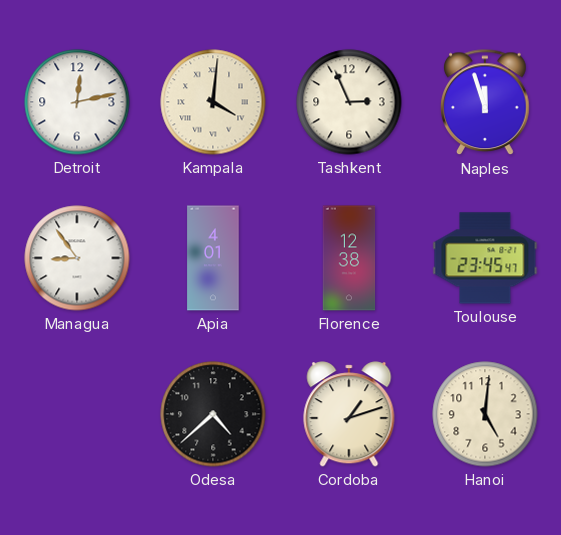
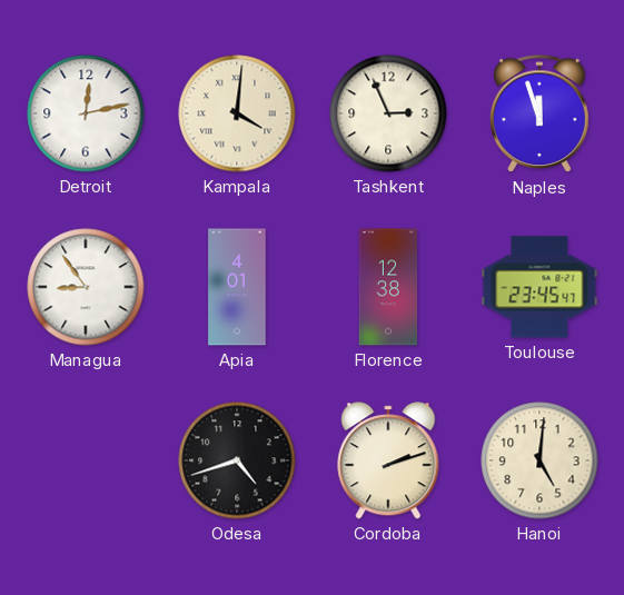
Odesa: 4:38 -> 4:42
Cordoba: 1:12 -> 2:12
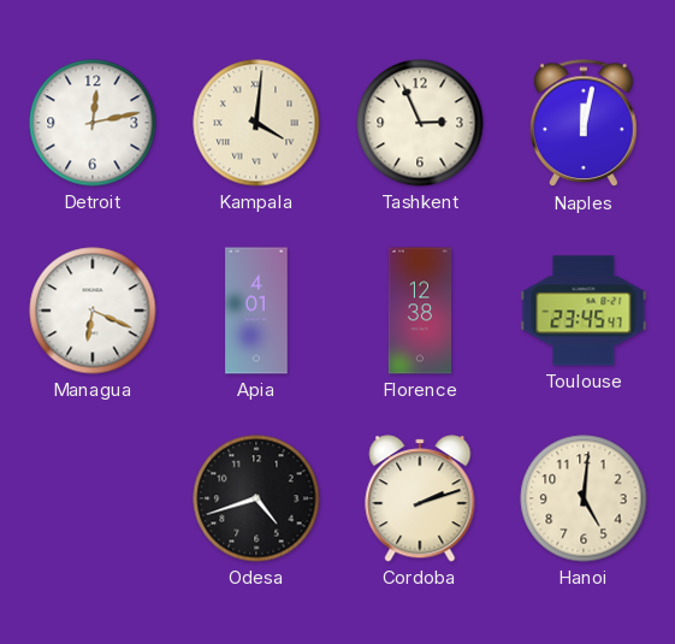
Naples: 11:57 -> 12:02
Managua: 8:54 -> 6:19
